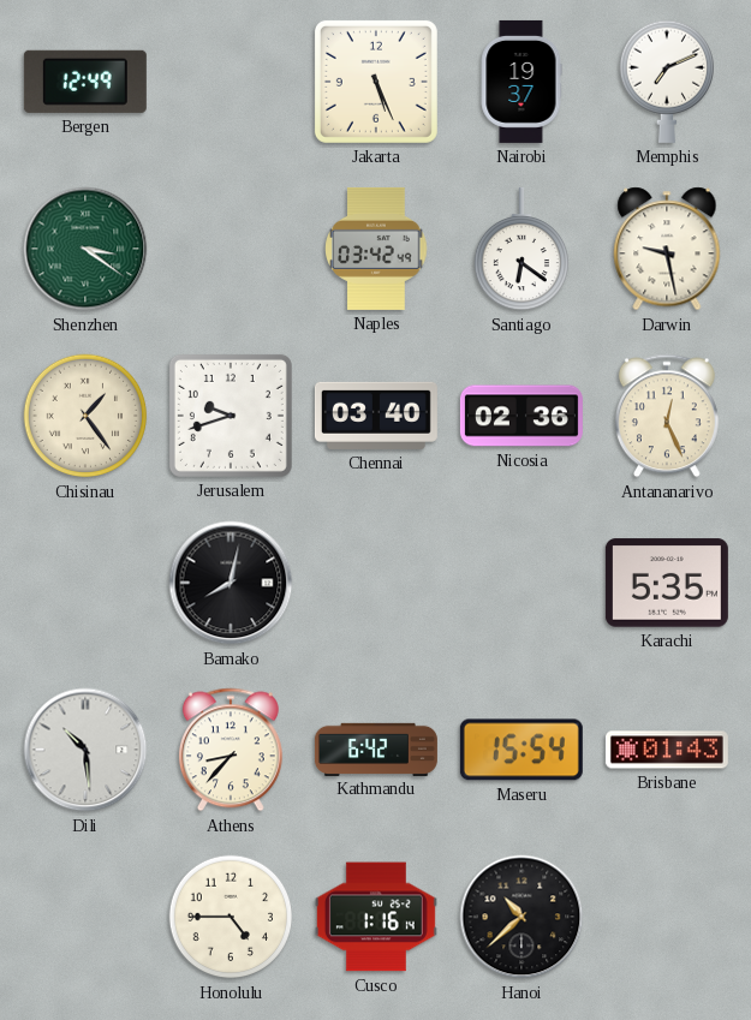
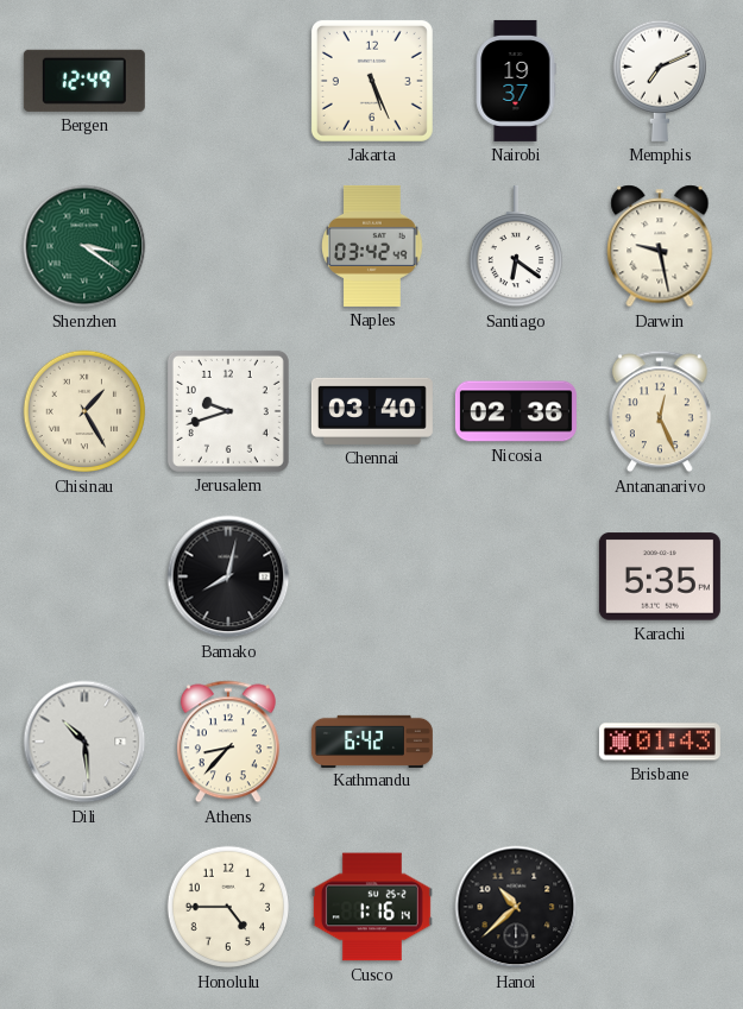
Chisinau: 1:24 -> 1:25
Maseru: 15:54 -> none
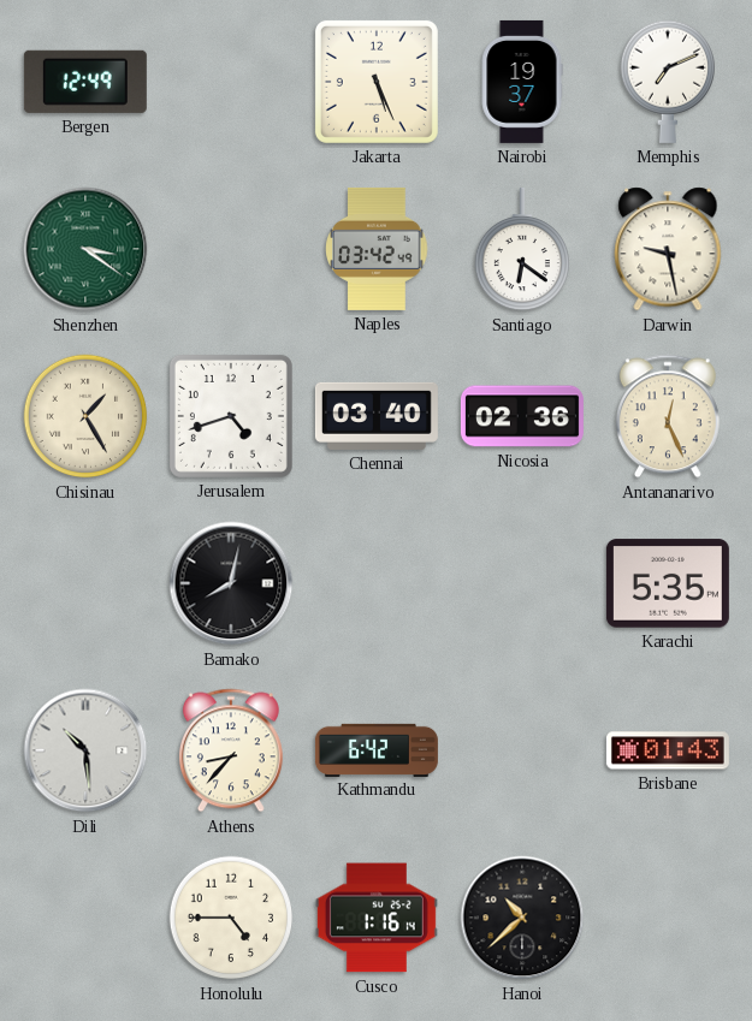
Jerusalem: 9:42 -> 4:42
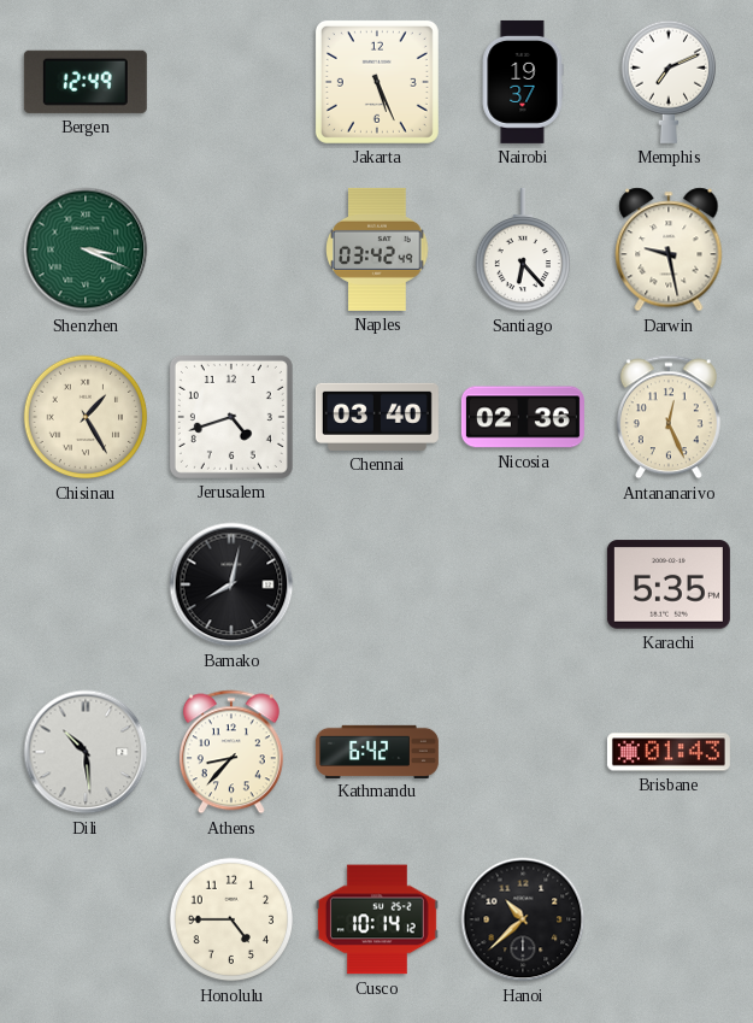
Shenzhen: 3:21 -> 3:19
Santiago: 6:21 -> 6:23
Cusco: 1:16 -> 10:14
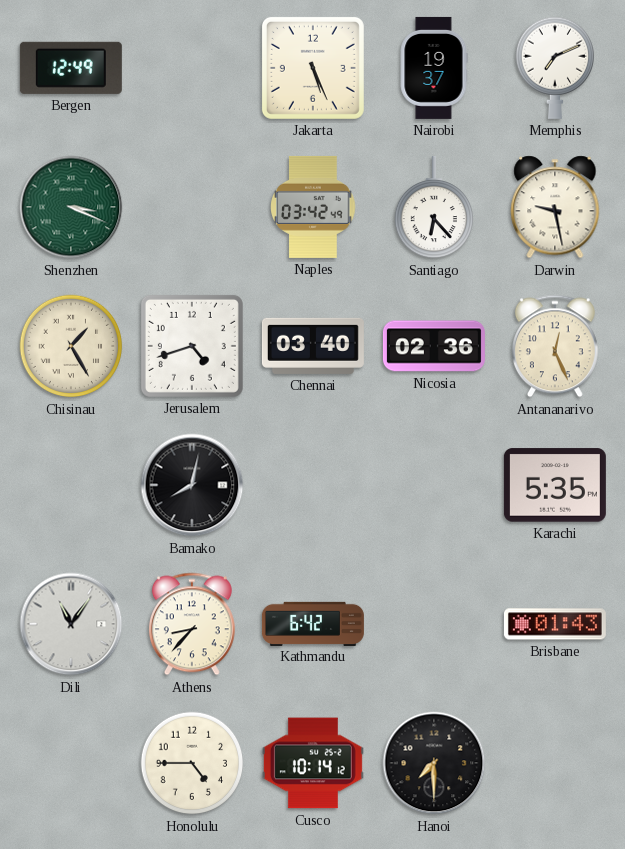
Dili: 10:29 -> 11:06
Hanoi: 10:38 -> 7:30
